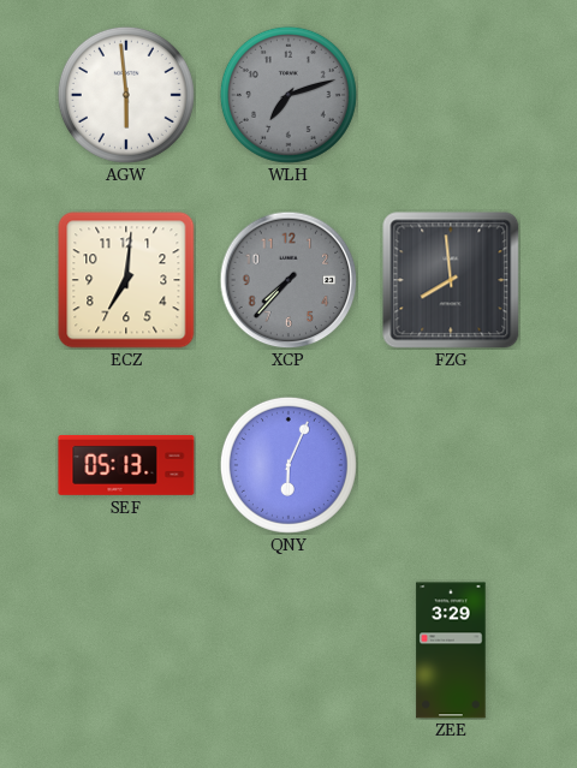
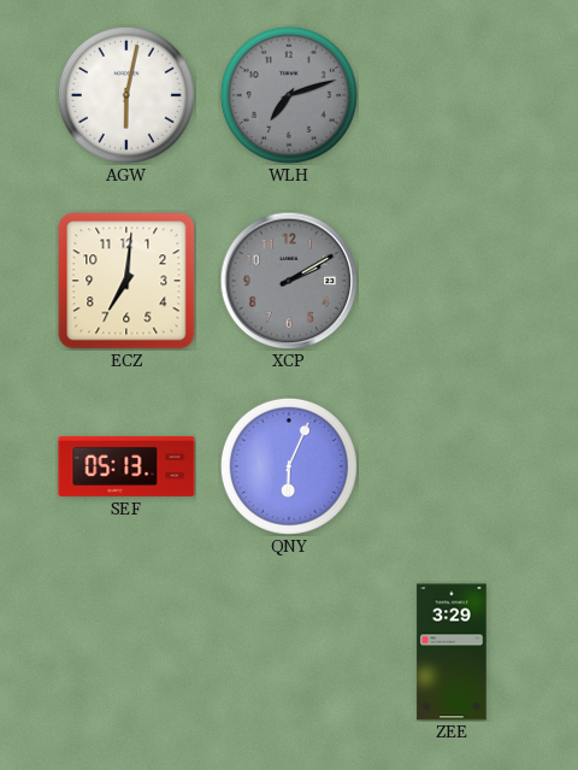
AGW: 5:59 -> 6:02
XCP: 7:37 -> 2:10
FZG: 7:59 -> none
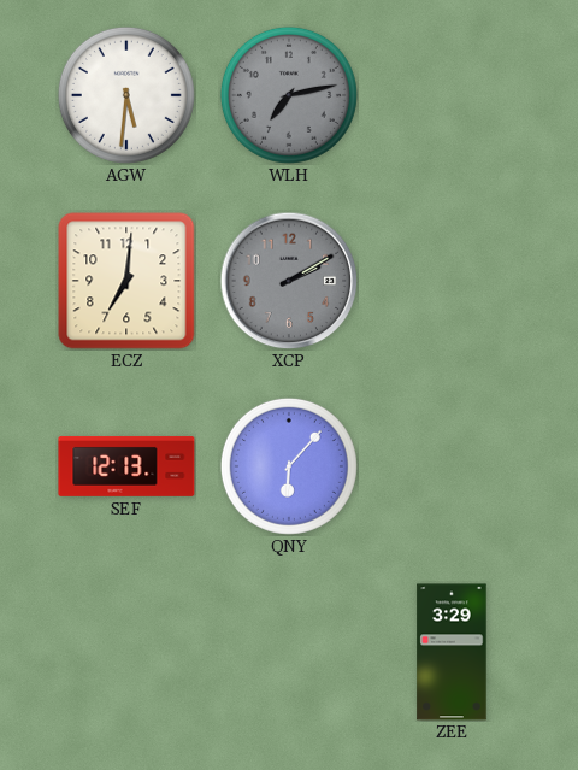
AGW: 6:02 -> 5:31
WLH: 7:12 -> 7:13
SEF: 05:13 -> 12:13
QNY: 6:04 -> 6:07
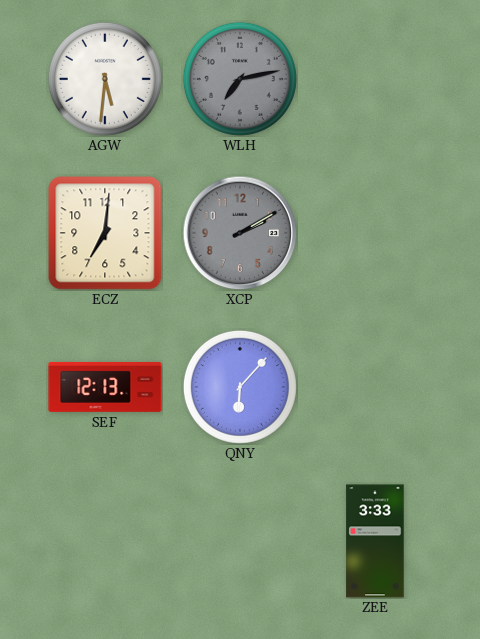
ZEE: 3:29 -> 3:33
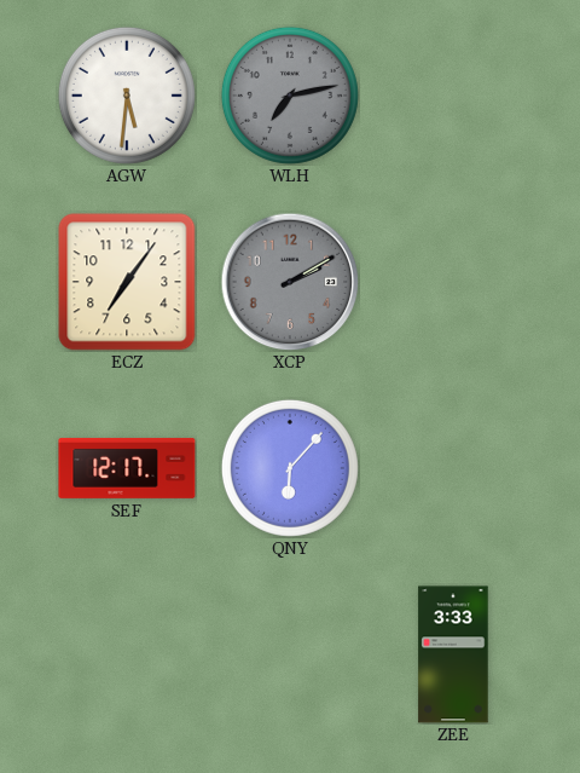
ECZ: 7:01 -> 7:06
SEF: 12:13 -> 12:17
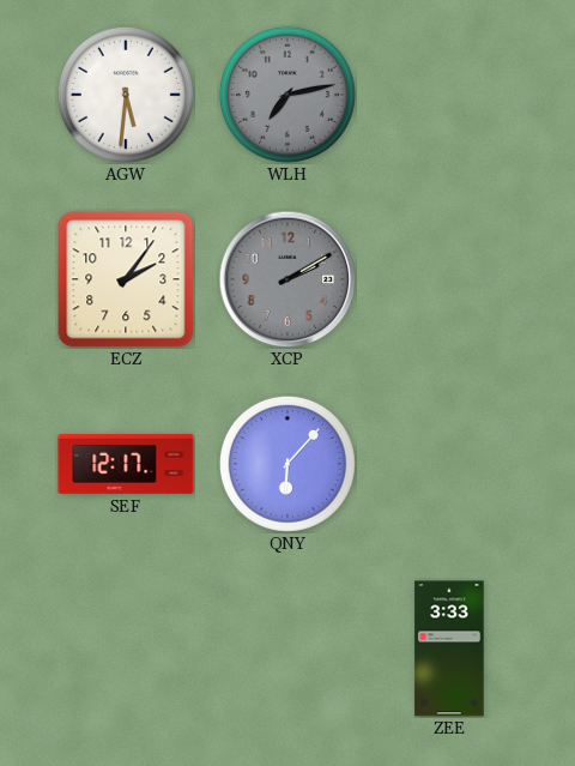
ECZ: 7:06 -> 2:06
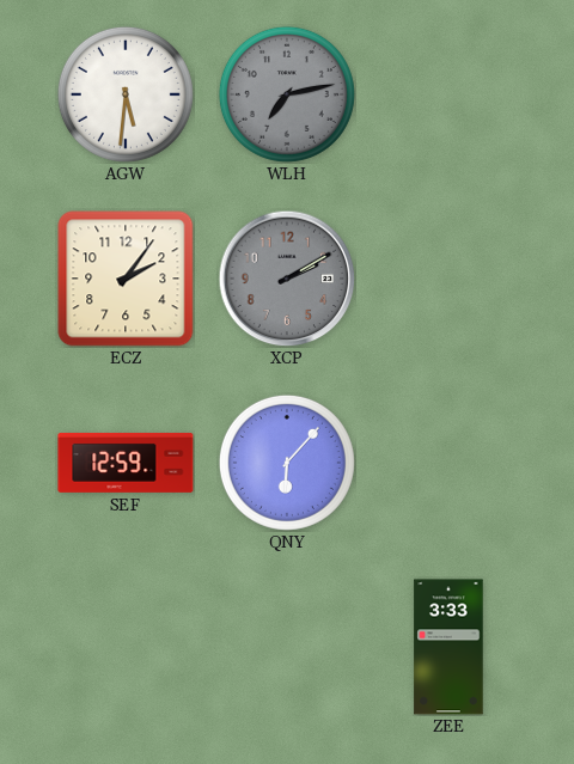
SEF: 12:17 -> 12:59
